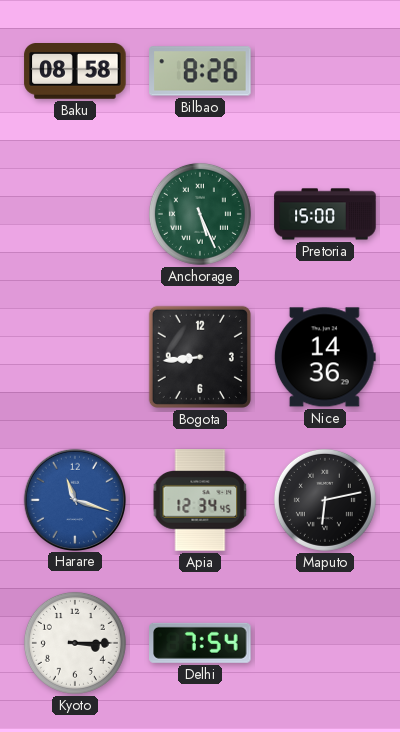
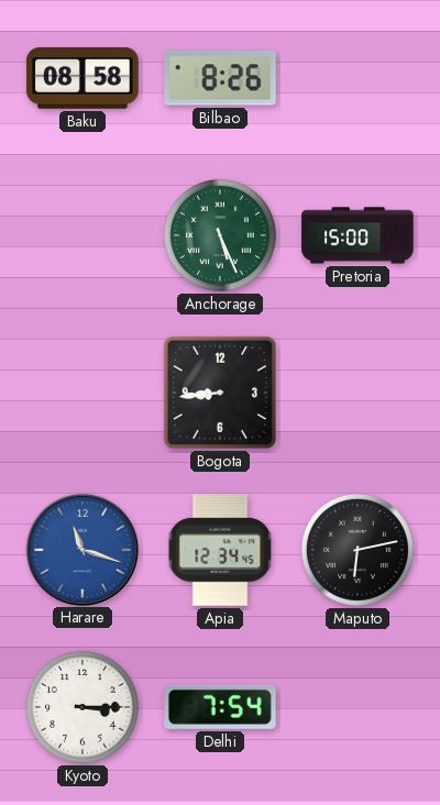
Nice: 14:36 -> none
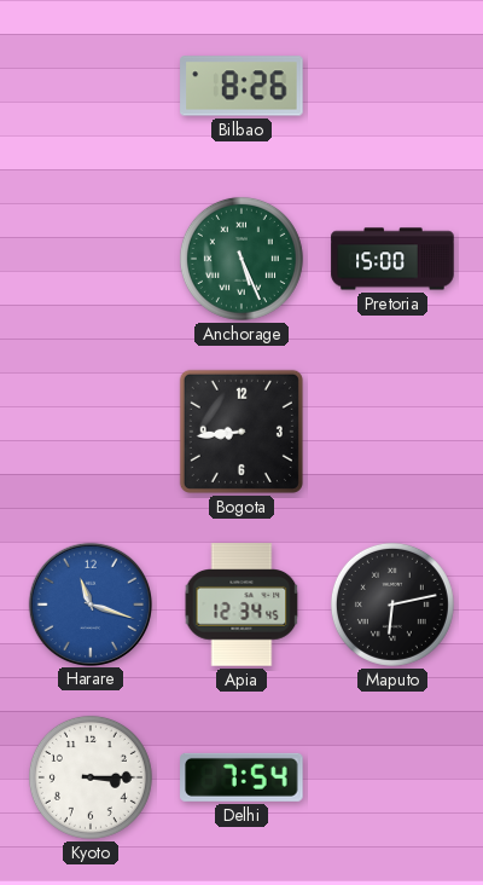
Baku: 08:58 -> none
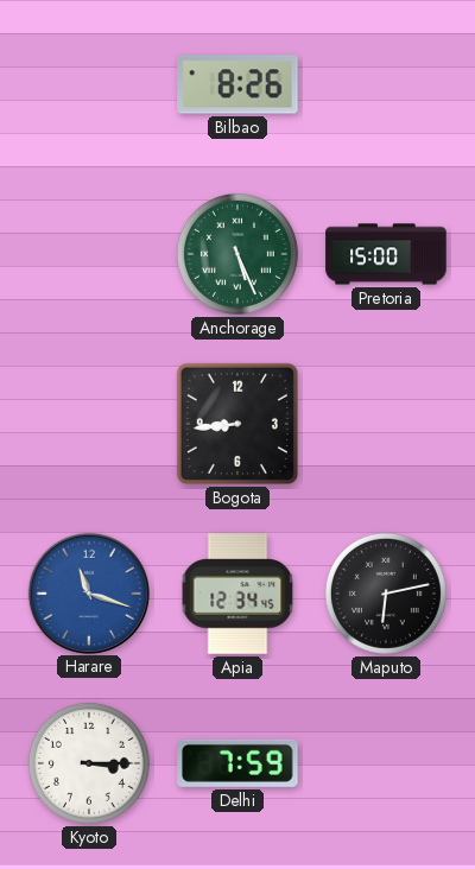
Delhi: 7:54 -> 7:59
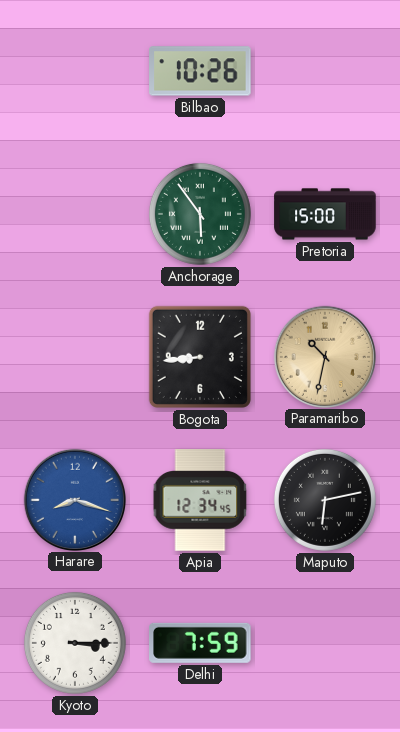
Bilbao: 8:26 -> 10:26
Anchorage: 5:26 -> 5:54
Paramaribo: none -> 10:32
Harare: 11:18 -> 8:18
